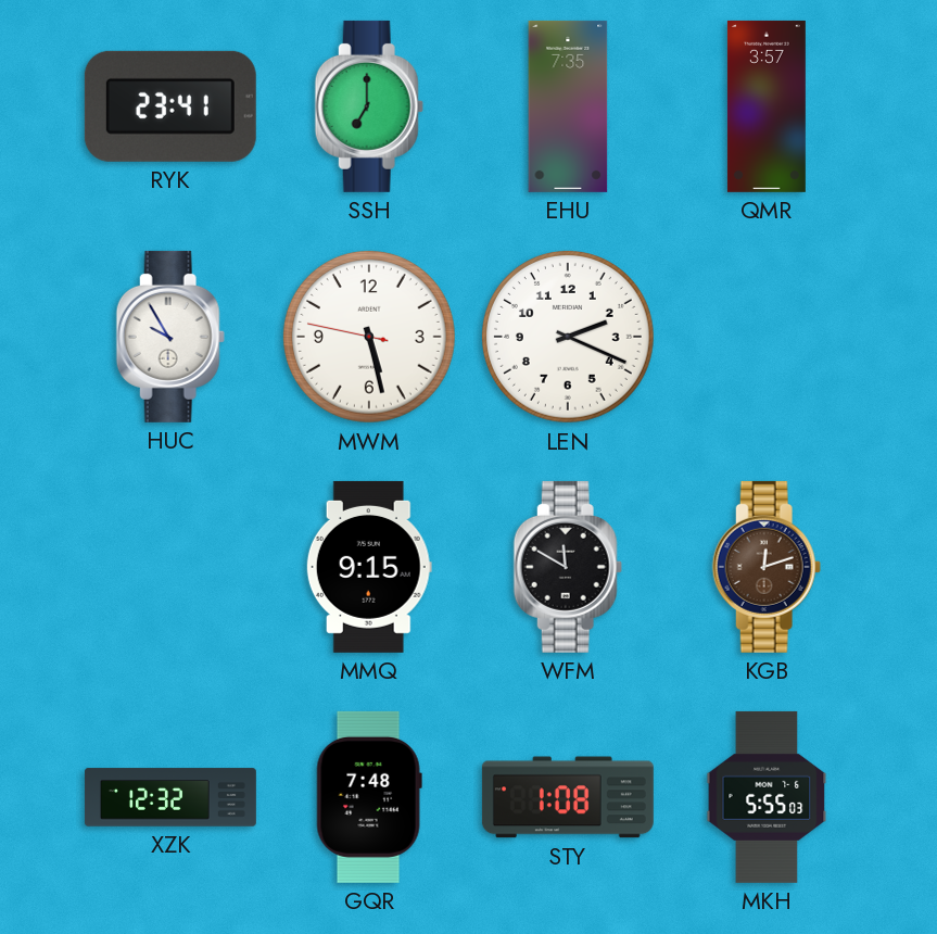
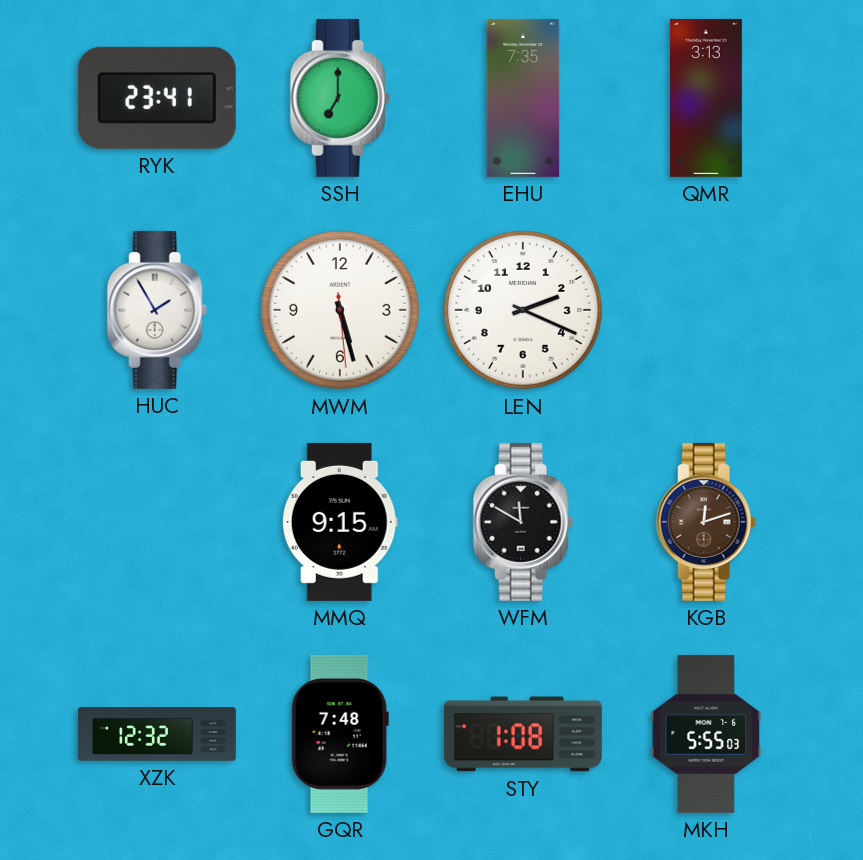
QMR: 3:57 -> 3:13
HUC: 9:55 -> 1:55
MWM: 5:27:47 -> 5:27:29
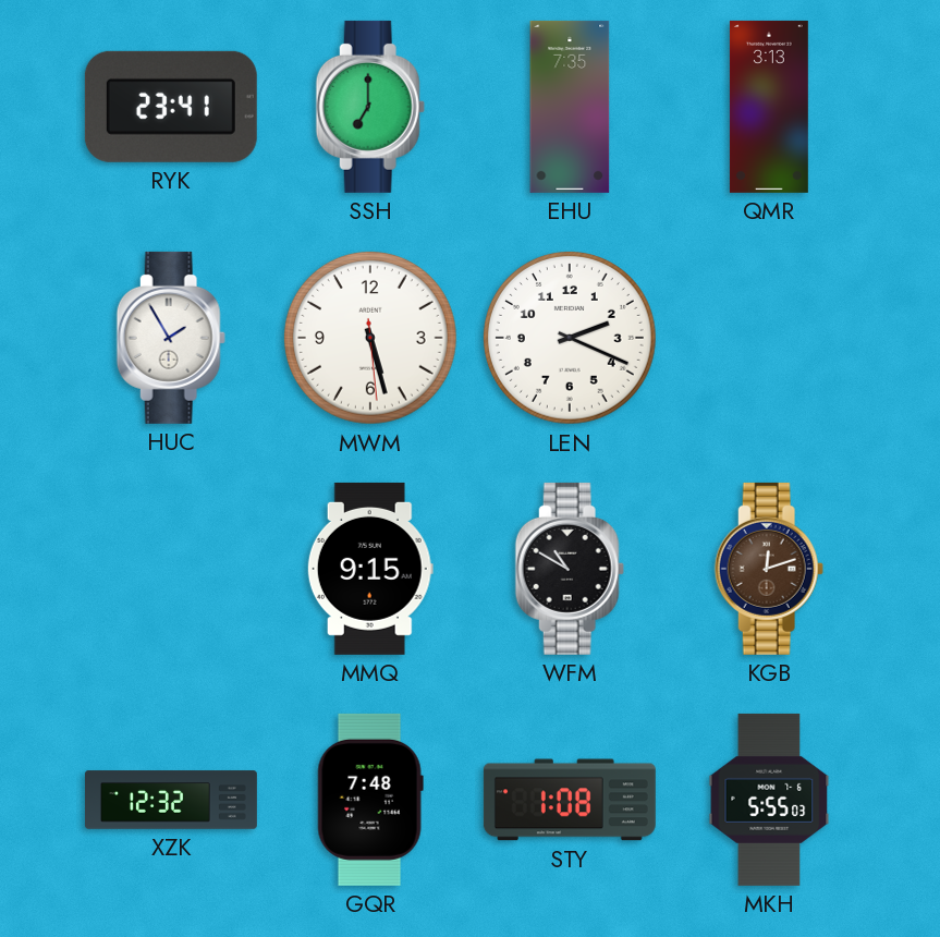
WFM: 11:50 -> 10:50
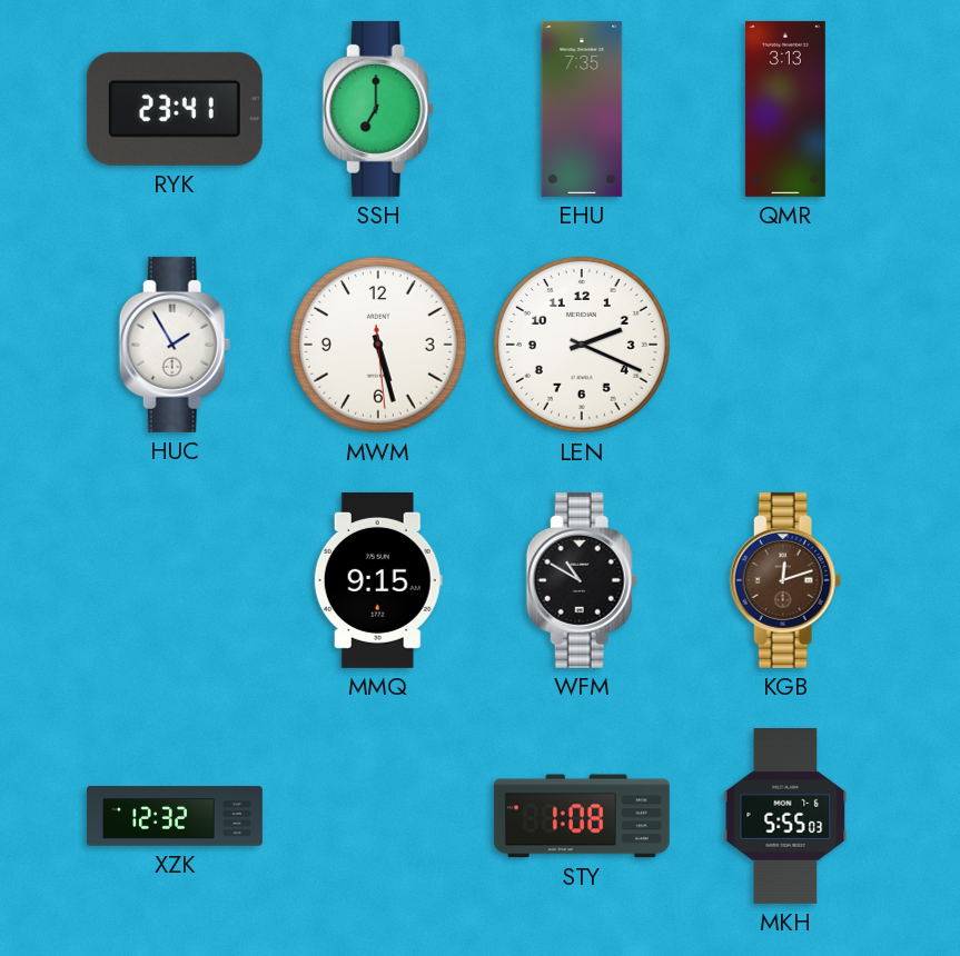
GQR: 7:48 -> none
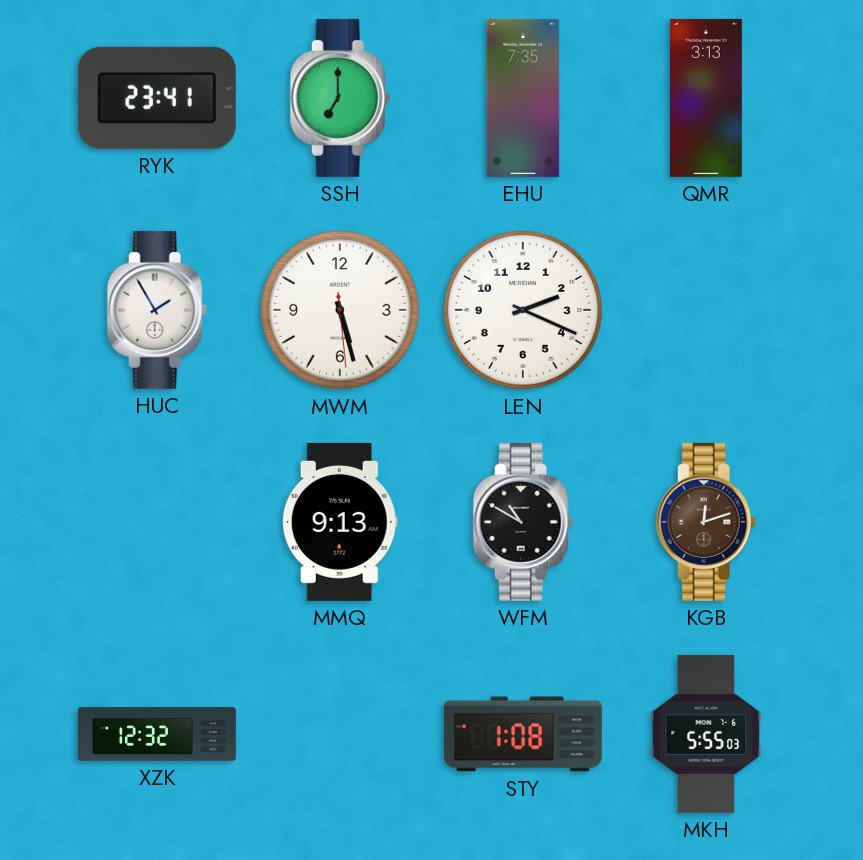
MMQ: 9:15 -> 9:13
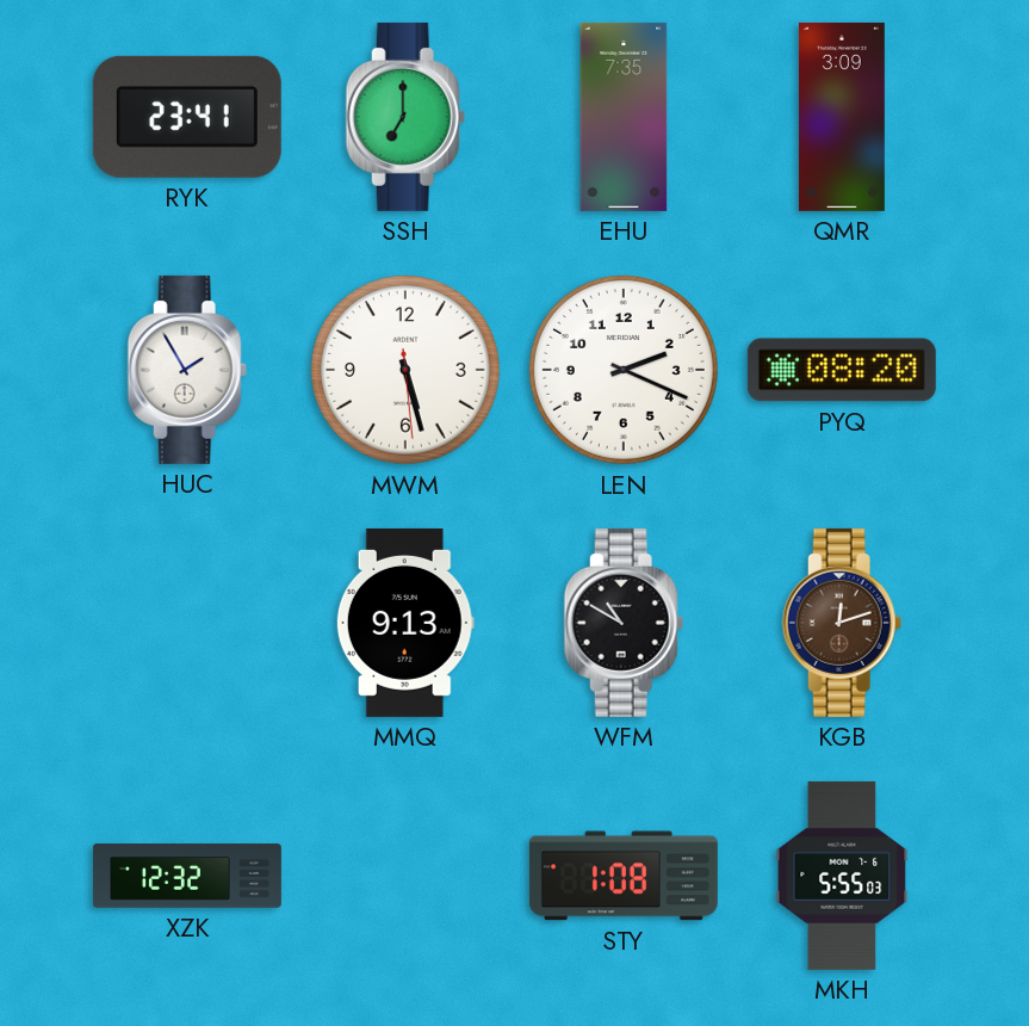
QMR: 3:13 -> 3:09
PYQ: none -> 08:20
